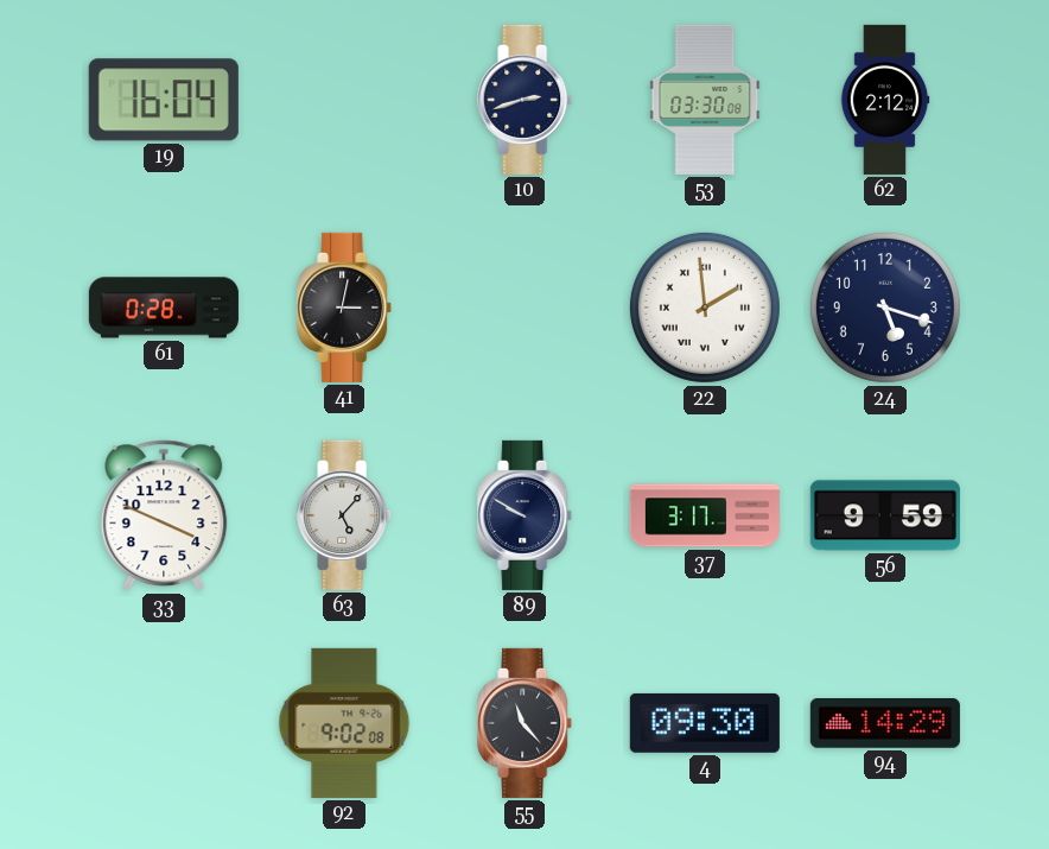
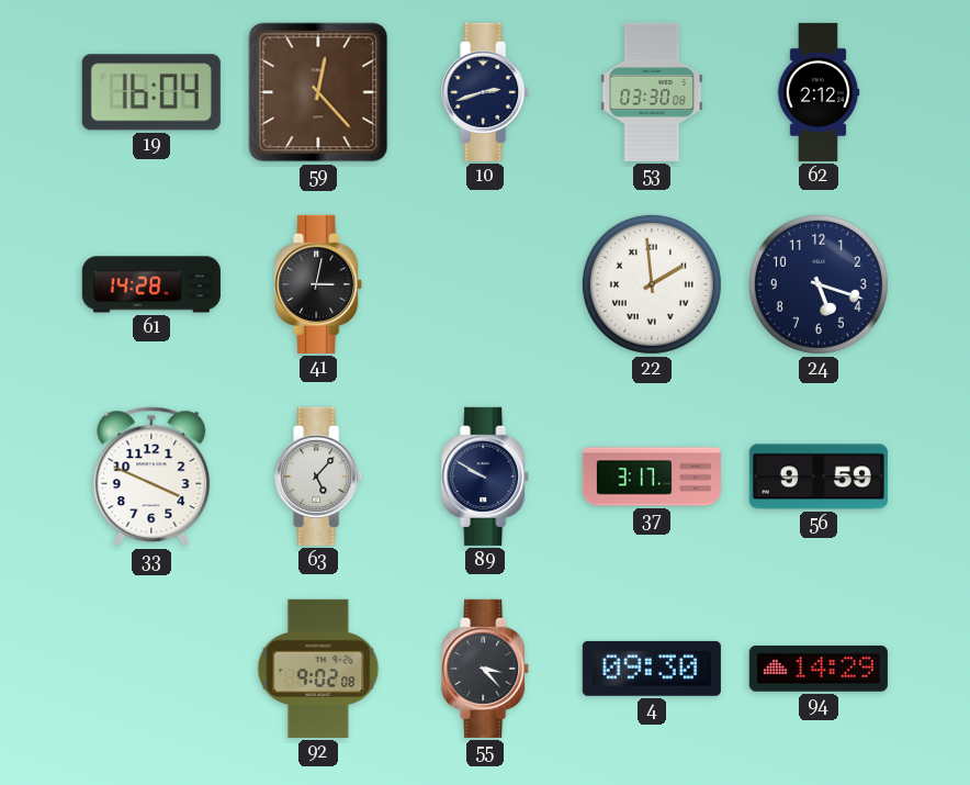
59: none -> 12:23
61: 0:28 -> 14:28
55: 11:23 -> 3:23
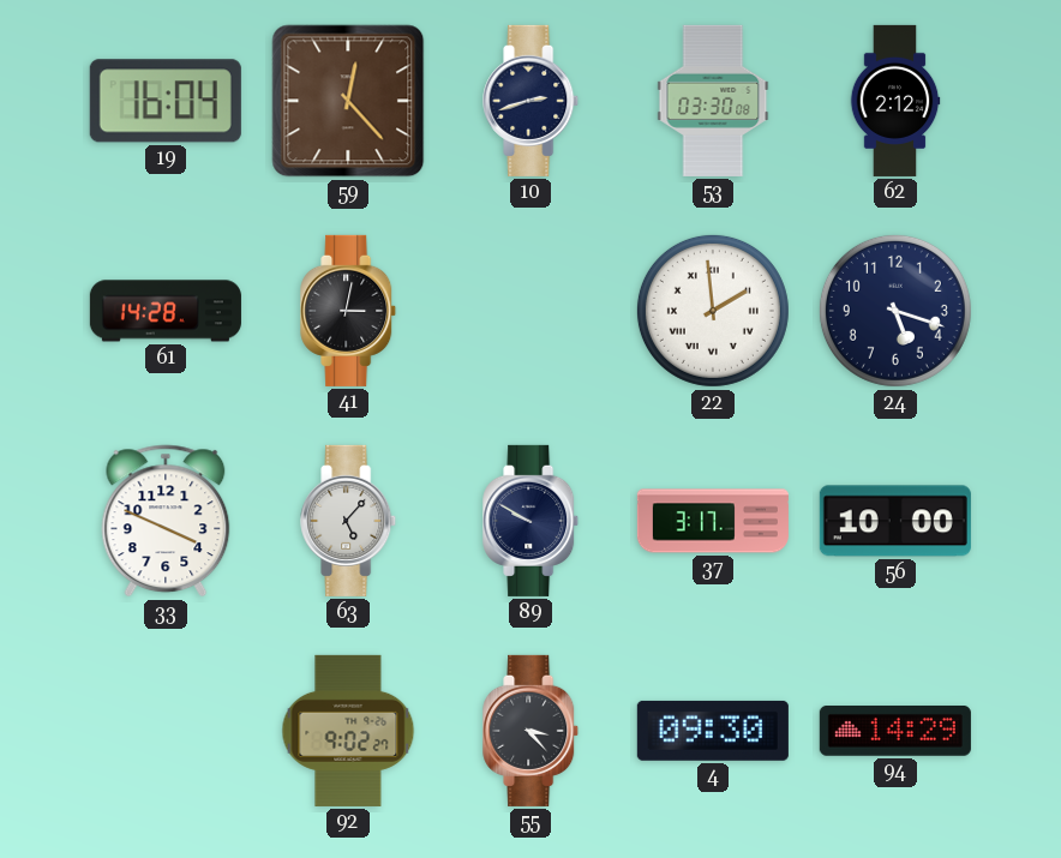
56: 9:59 -> 10:00
92: 9:02:08 -> 9:02:27
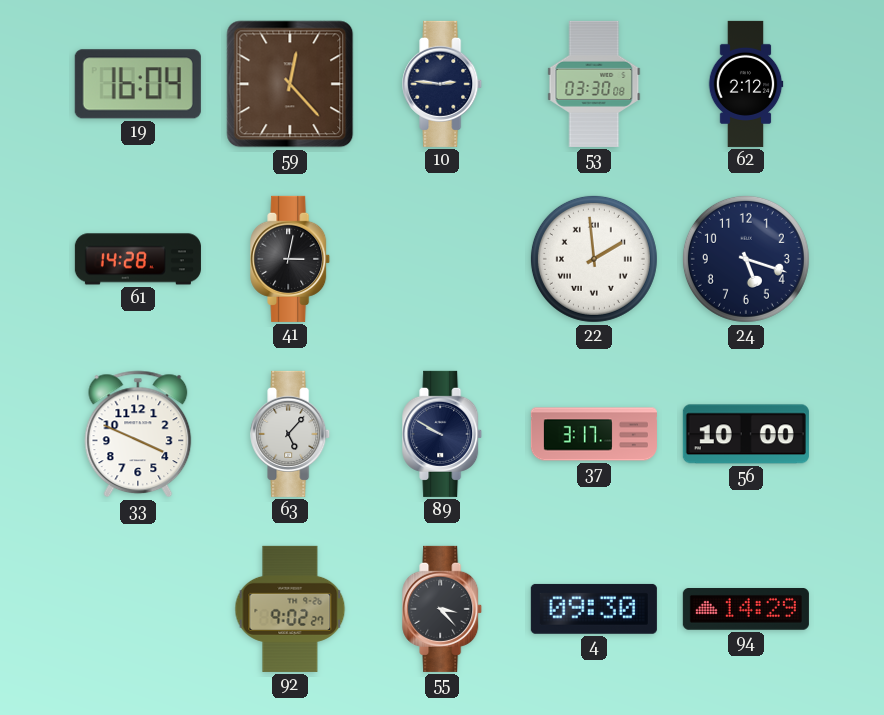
10: 2:42 -> 2:46
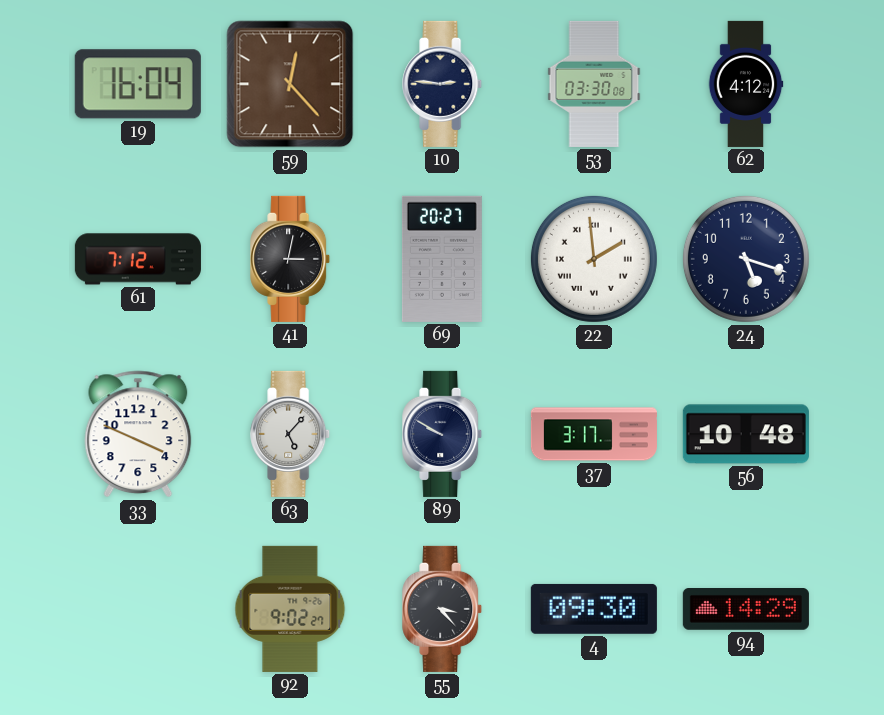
62: 2:12 -> 4:12
61: 14:28 -> 7:12
69: none -> 20:27
56: 10:00 -> 10:48
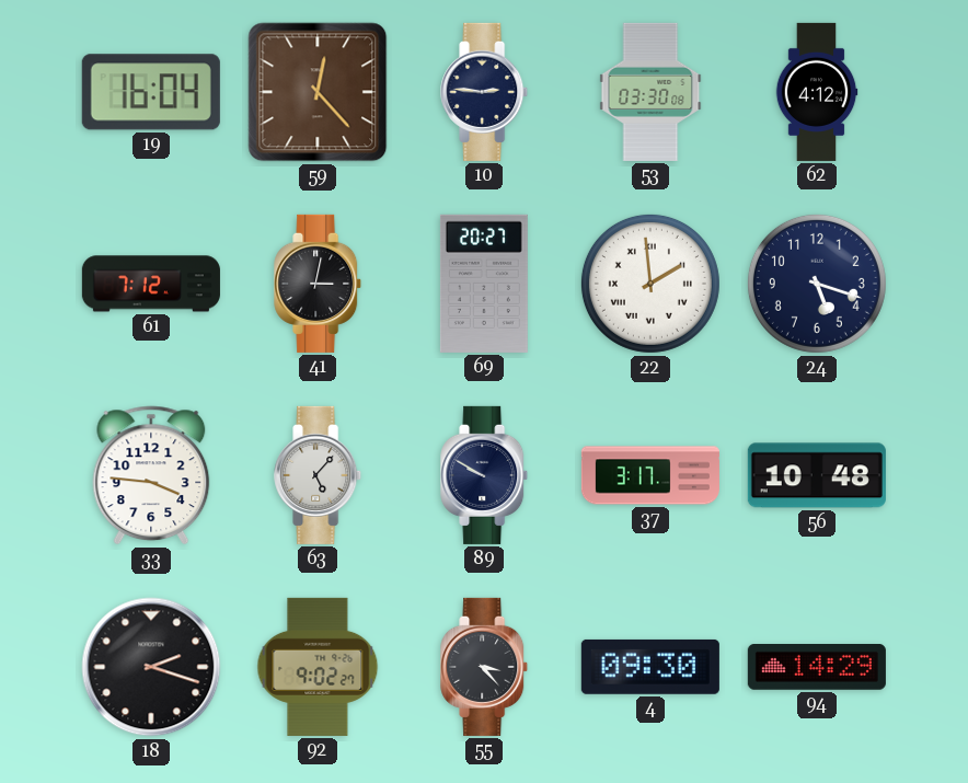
33: 3:49 -> 3:46
18: none -> 2:18
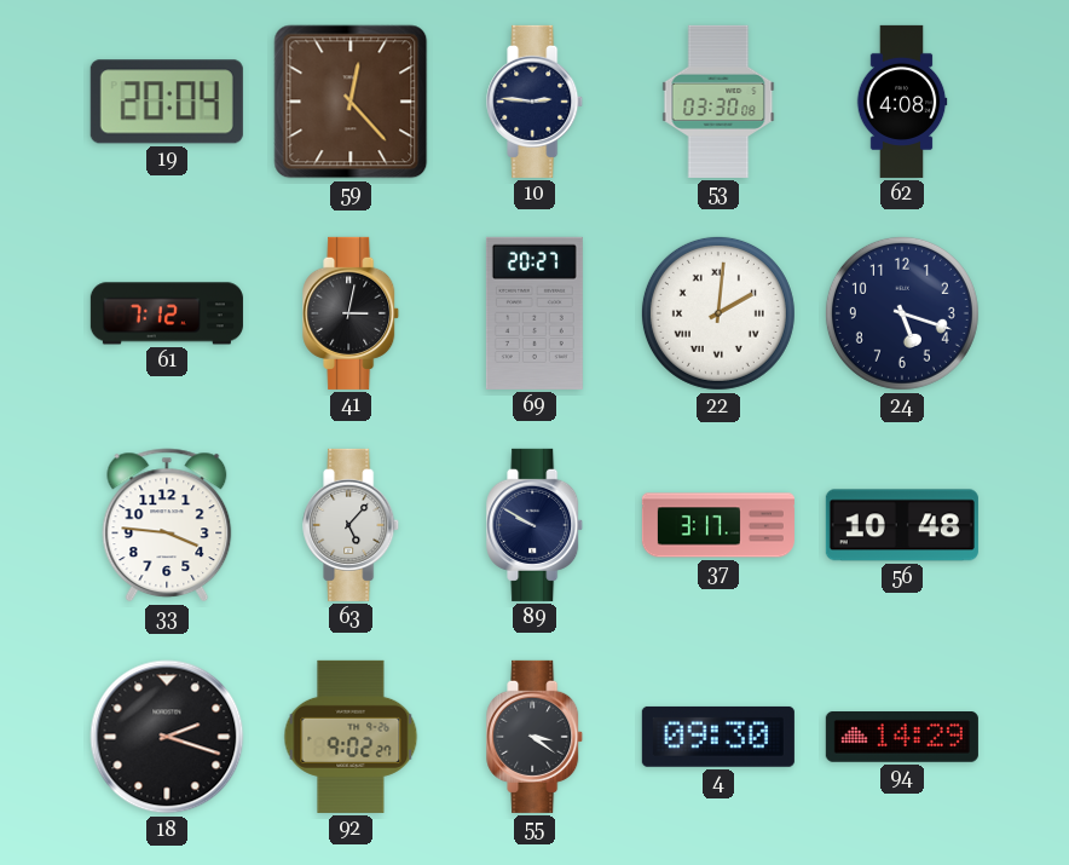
19: 16:04 -> 20:04
62: 4:12 -> 4:08
22: 1:59 -> 2:01
55: 3:23 -> 3:21
